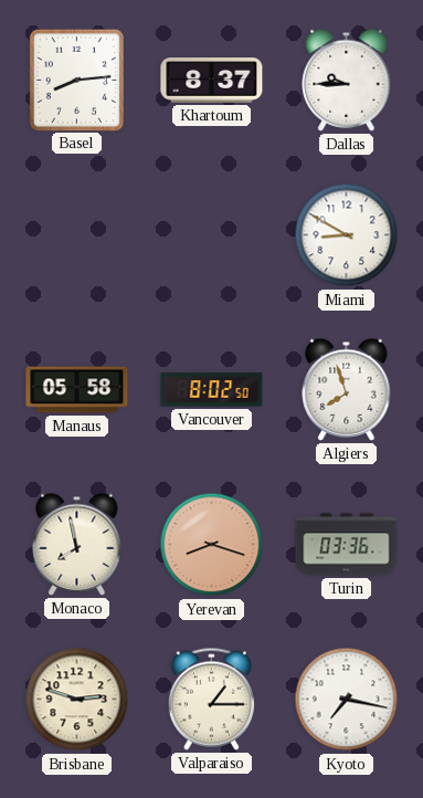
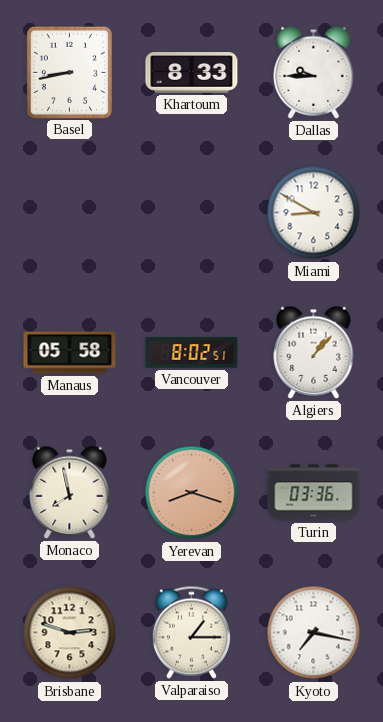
Basel: 8:14 -> 8:43
Khartoum: 8:37 -> 8:33
Vancouver: 8:02:50 -> 8:02:51
Algiers: 7:57 -> 1:07
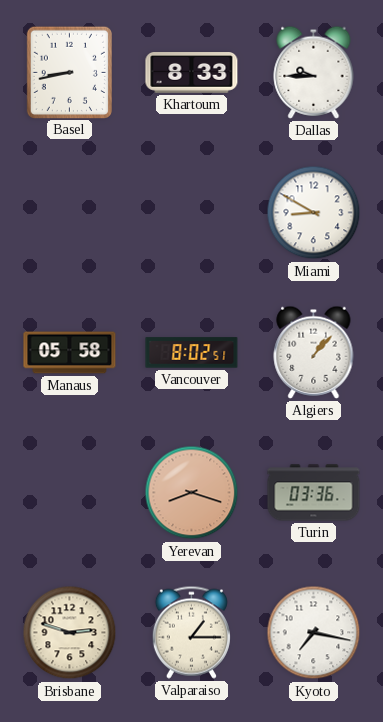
Monaco: 7:58 -> none
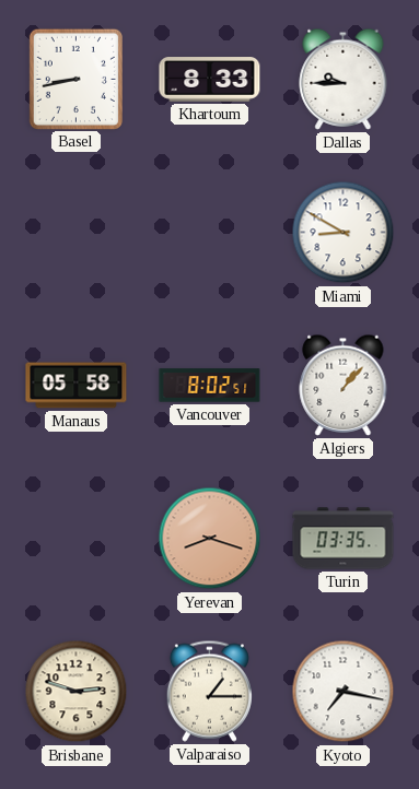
Turin: 03:36 -> 03:35
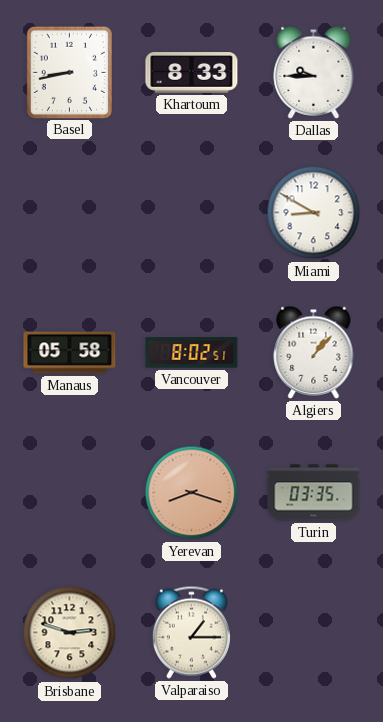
Kyoto: 7:17 -> none
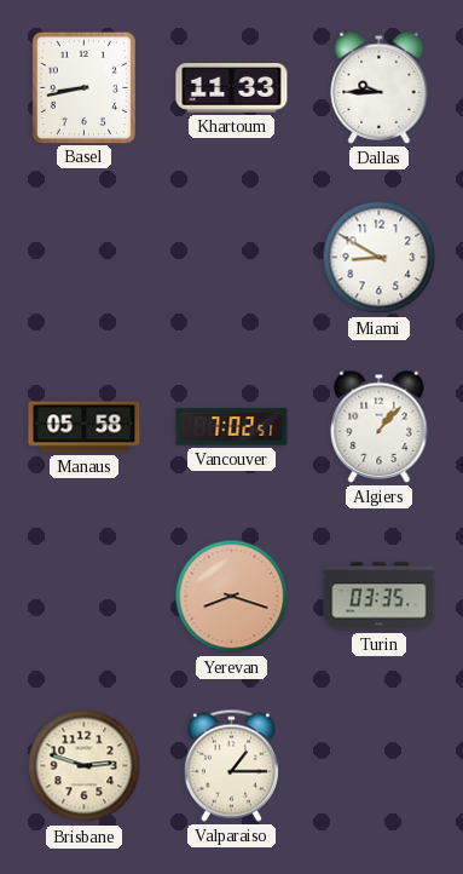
Khartoum: 8:33 -> 11:33
Vancouver: 8:02 -> 7:02
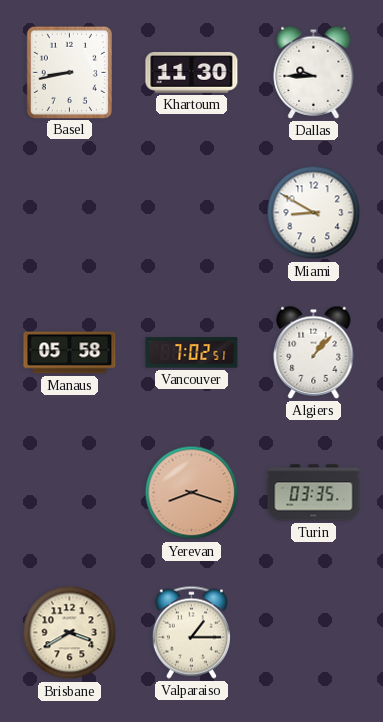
Khartoum: 11:33 -> 11:30
Brisbane: 2:48 -> 3:40
